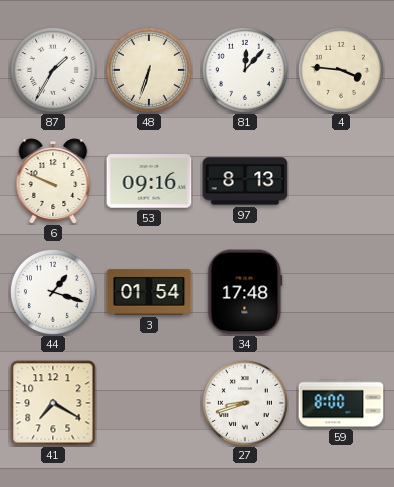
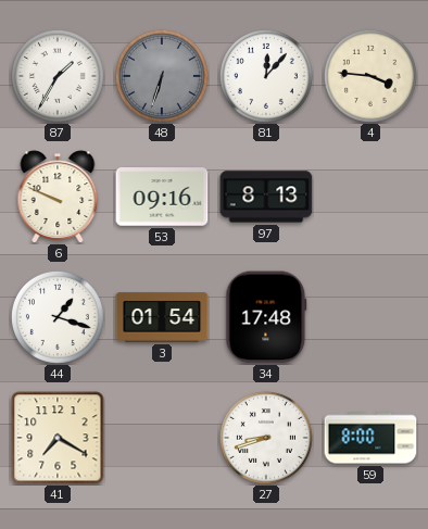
48 dial: cream -> grey
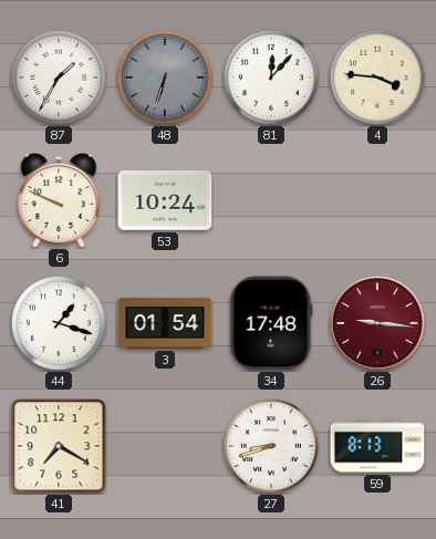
53: 09:16 -> 10:24
97: 8:13 -> none
26: none -> 9:16
59: 8:00 -> 8:13
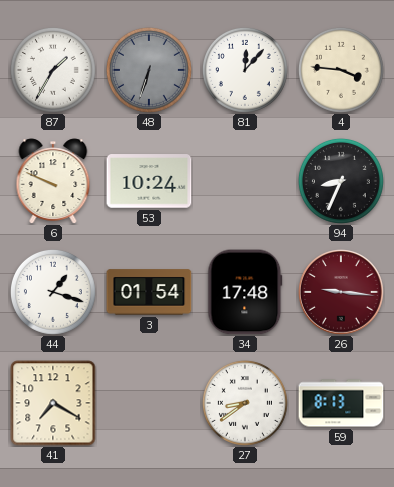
94: none -> 8:34
27: 8:42 -> 8:39
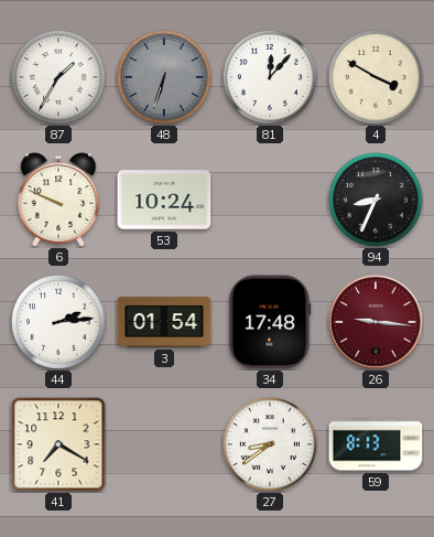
4: 3:46 -> 3:50
44: 1:18 -> 2:14
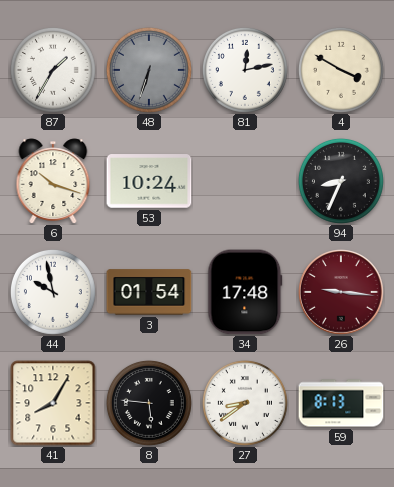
81: 12:07 -> 12:13
6: 9:49 -> 10:18
44: 2:14 -> 9:58
41: 7:20 -> 8:05
8: none -> 5:46
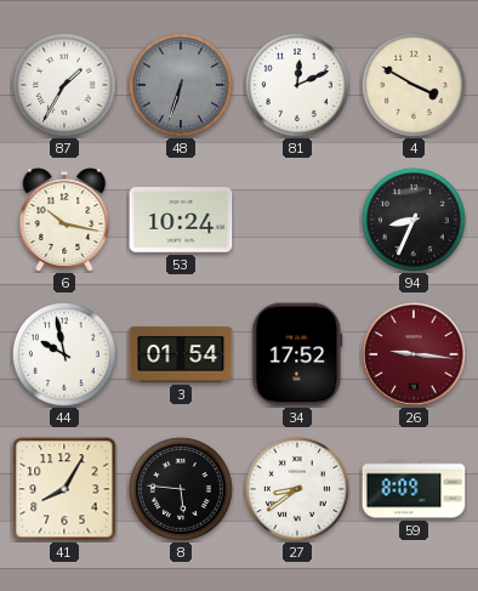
81: 12:13 -> 12:11
6: 10:18 -> 10:17
34: 17:48 -> 17:52
59: 8:13 -> 8:09
